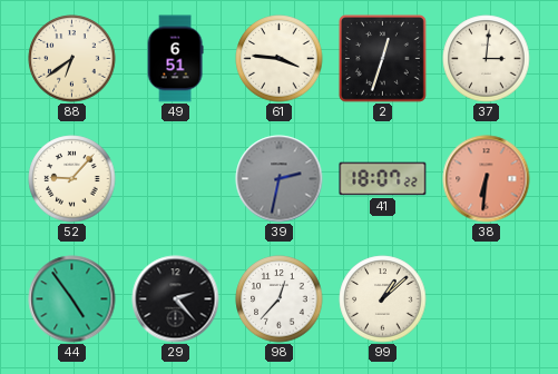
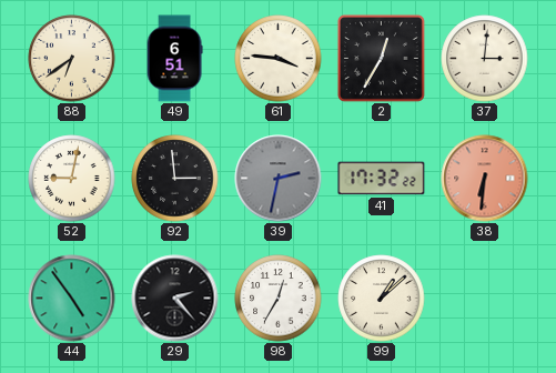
2: 12:33 -> 12:35
52: 9:07 -> 9:02
92: none -> 2:59
41: 18:07 -> 17:32
98: 12:37 -> 12:35
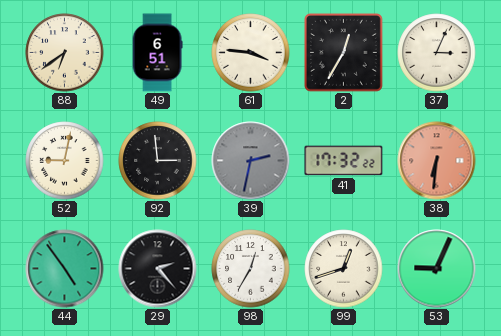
37: 3:01 -> 3:04
99: 1:08 -> 12:42
53: none -> 9:04
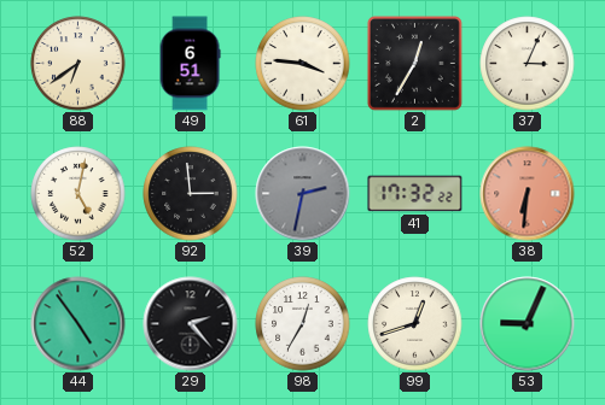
52: 9:02 -> 5:02
